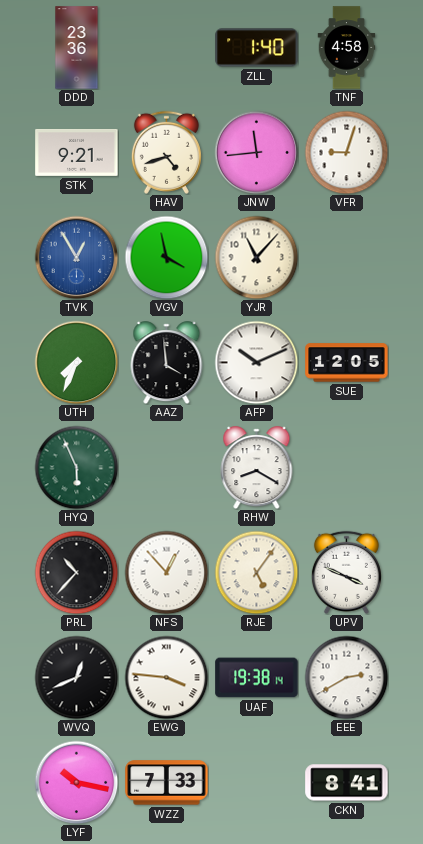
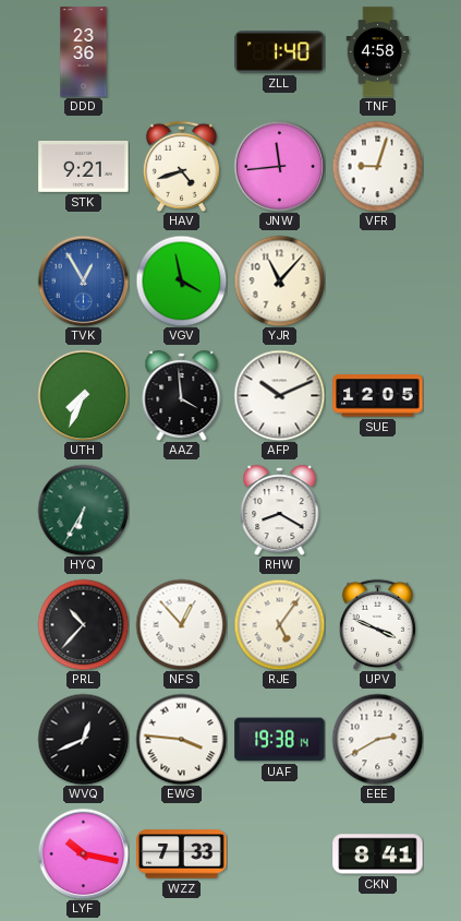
HYQ: 5:56 -> 6:35
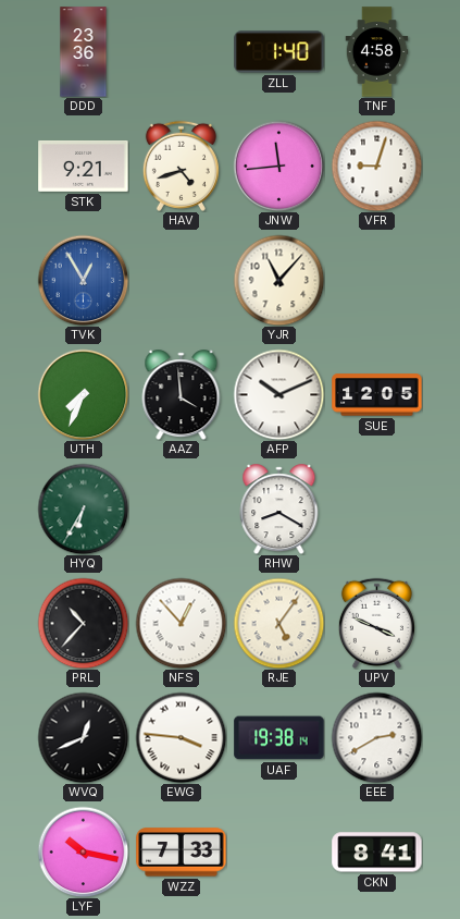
VGV: 3:58 -> none
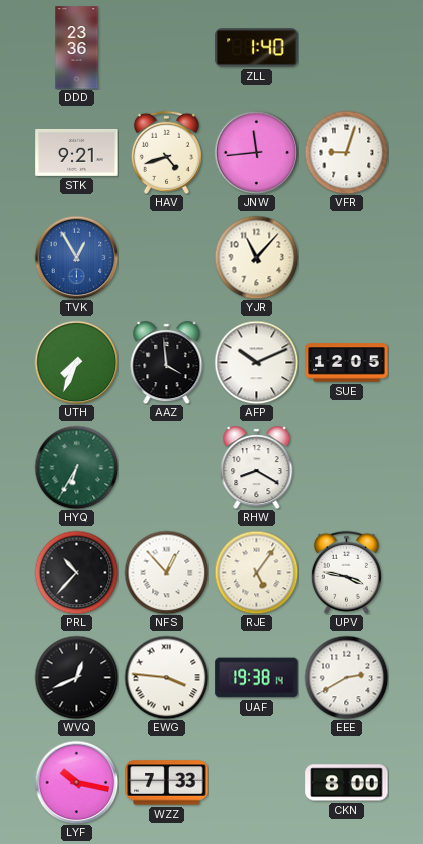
TNF: 4:58 -> none
UPV: 3:49 -> 3:47
CKN: 8:41 -> 8:00
